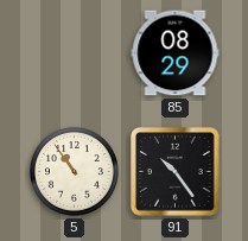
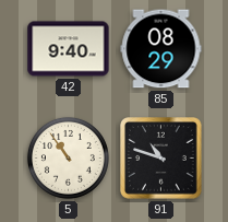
42: none -> 9:40
91: 10:24 -> 10:48
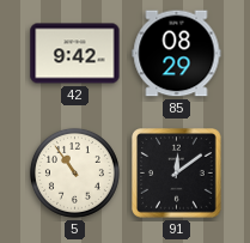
42: 9:40 -> 9:42
91: 10:48 -> 12:09
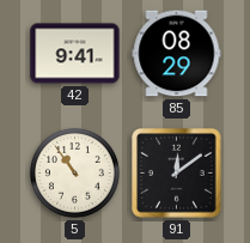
42: 9:42 -> 9:41
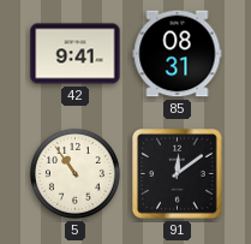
85: 08:29 -> 08:31
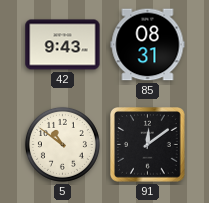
42: 9:41 -> 9:43
5: 10:54 -> 10:51
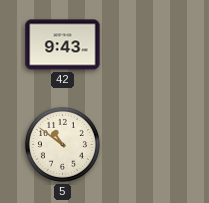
85: 08:31 -> none
91: 12:09 -> none
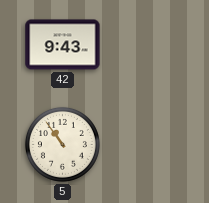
5: 10:51 -> 10:54
